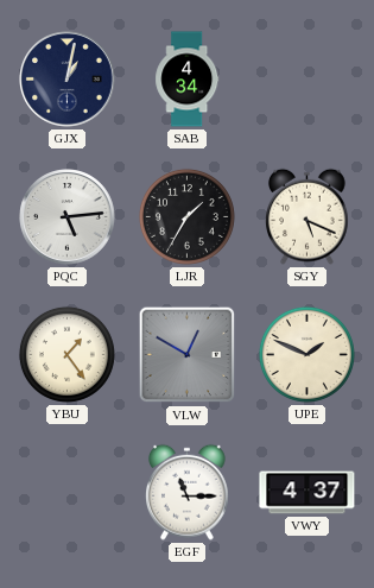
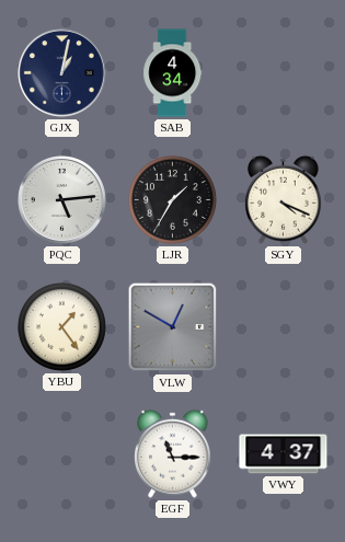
SGY: 5:19 -> 4:19
UPE: 1:49 -> none
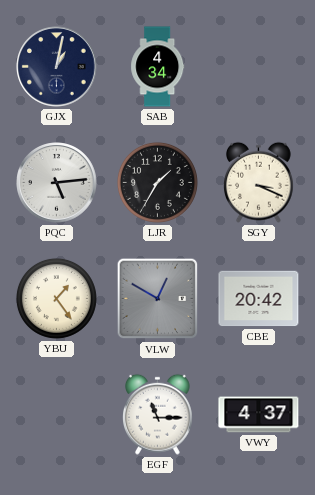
SGY: 4:19 -> 3:19
CBE: none -> 20:42
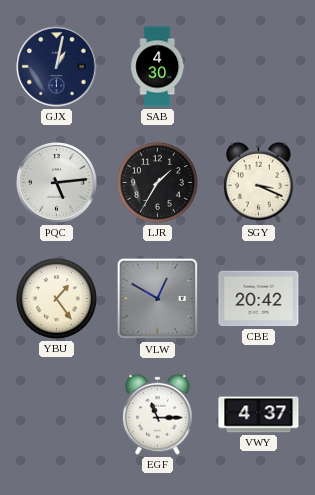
SAB: 4:34 -> 4:30
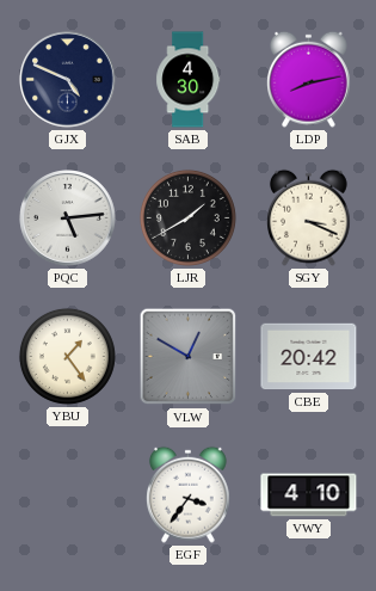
GJX: 1:02 -> 4:49
LDP: none -> 8:13
LJR: 1:35 -> 1:40
EGF: 11:15 -> 3:36
VWY: 4:37 -> 4:10
